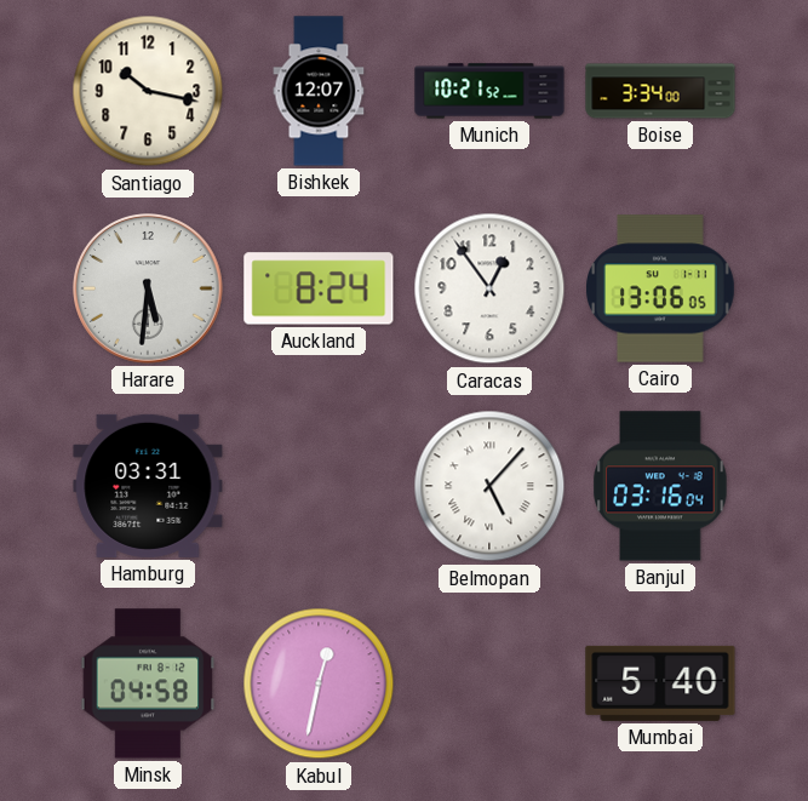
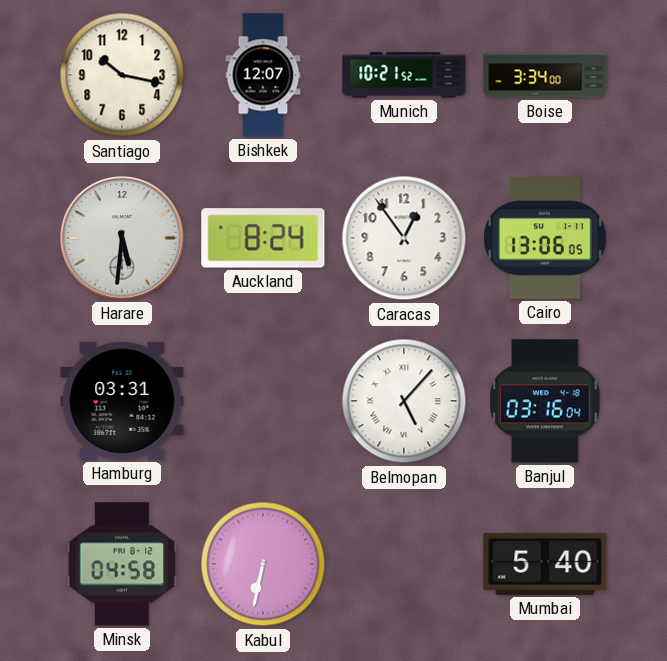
Kabul: 12:32 -> 6:32
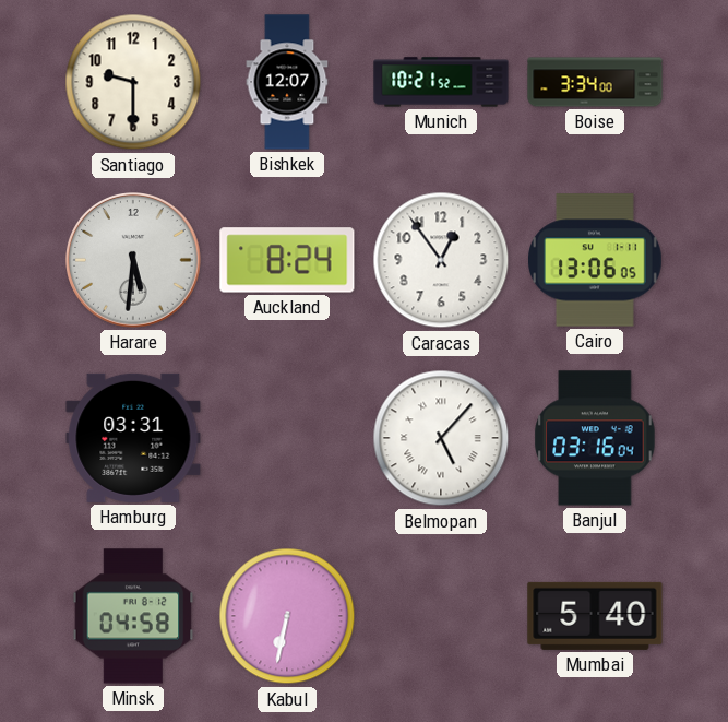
Santiago: 10:17 -> 9:30
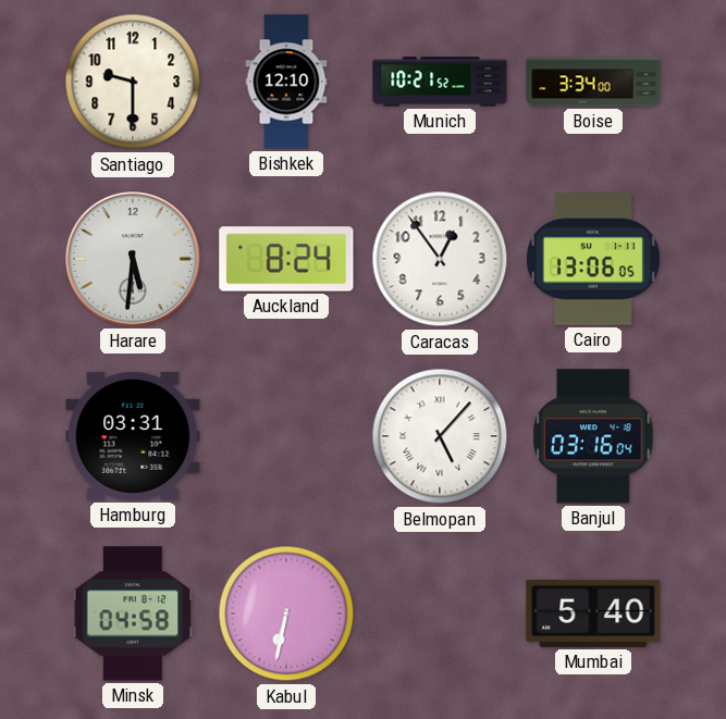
Bishkek: 12:07 -> 12:10
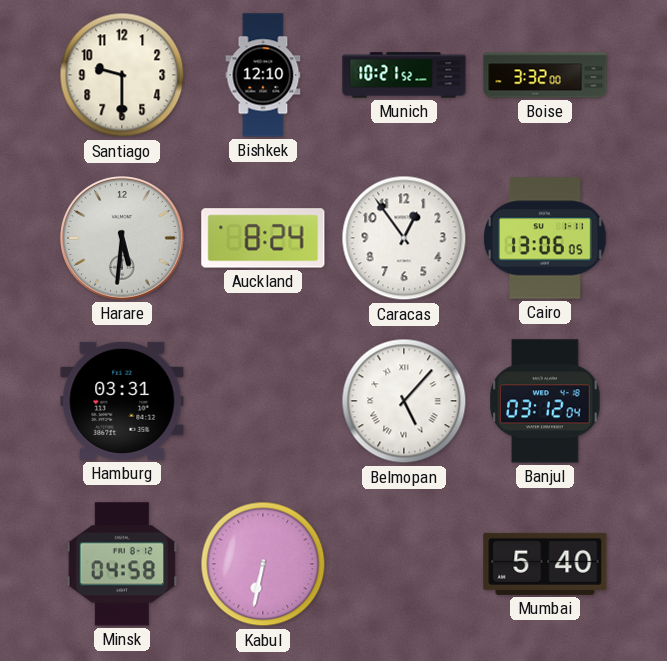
Boise: 3:34 -> 3:32
Banjul: 03:16 -> 03:12
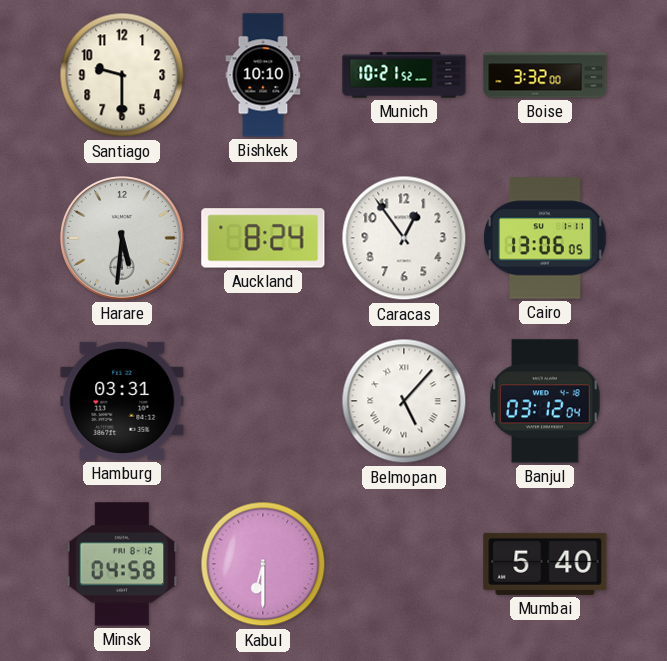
Bishkek: 12:10 -> 10:10
Kabul: 6:32 -> 6:30
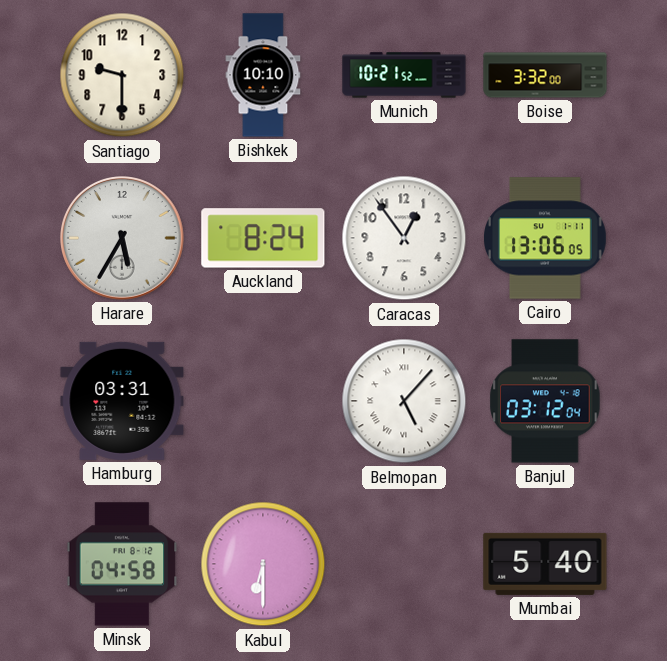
Harare: 5:31 -> 5:35
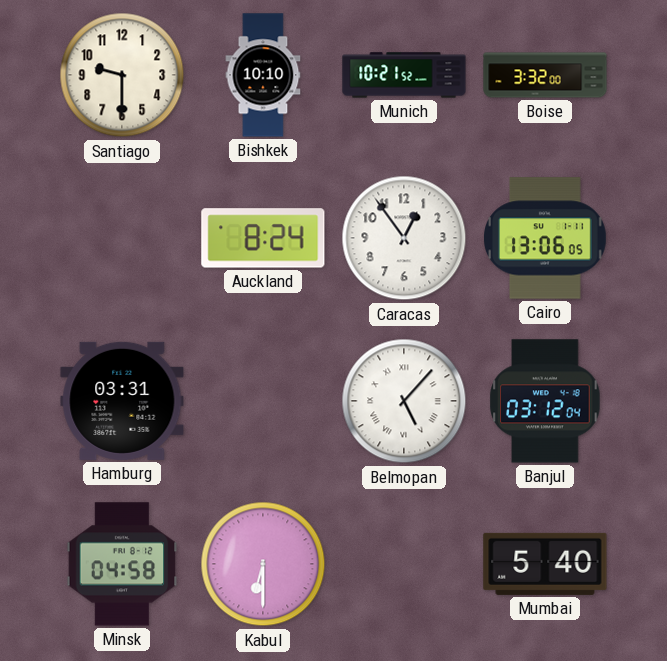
Harare: 5:35 -> none
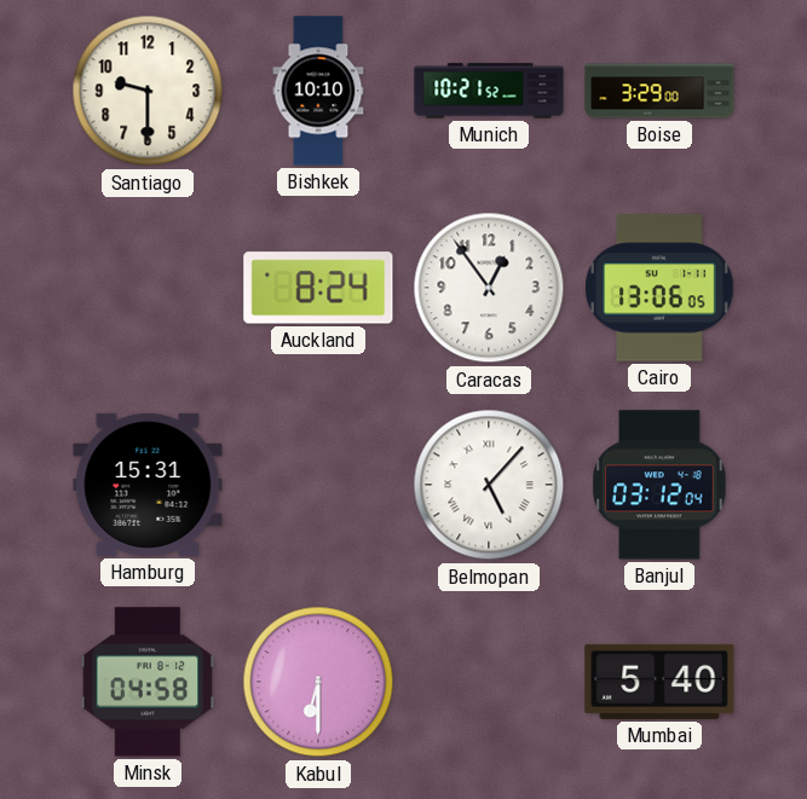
Boise: 3:32 -> 3:29
Hamburg: 03:31 -> 15:31
